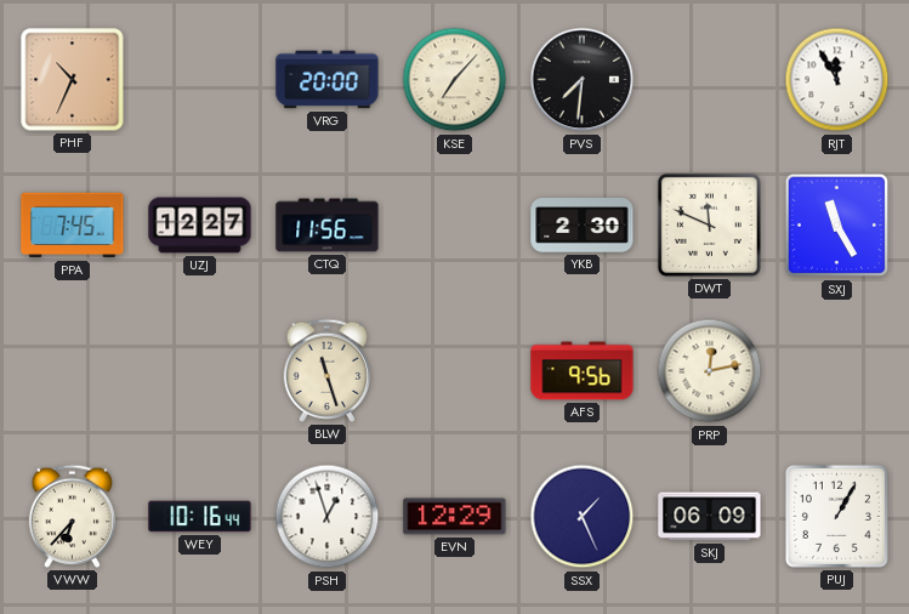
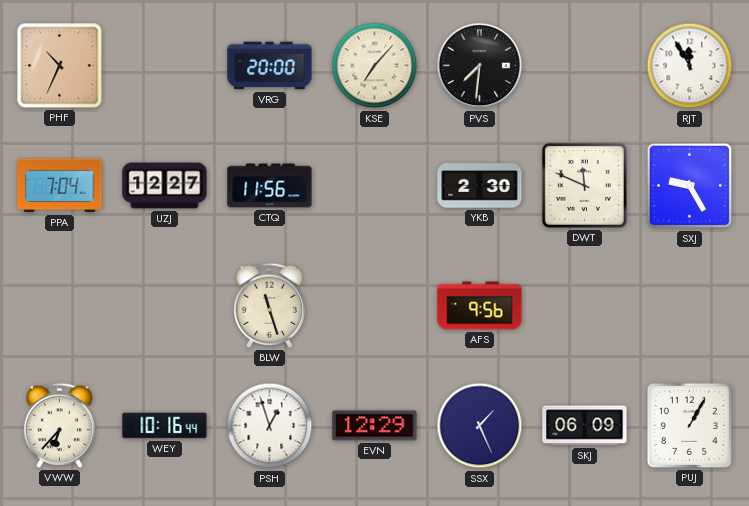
PPA: 7:45 -> 7:04
SXJ: 11:25 -> 9:25
PRP: 12:13 -> none
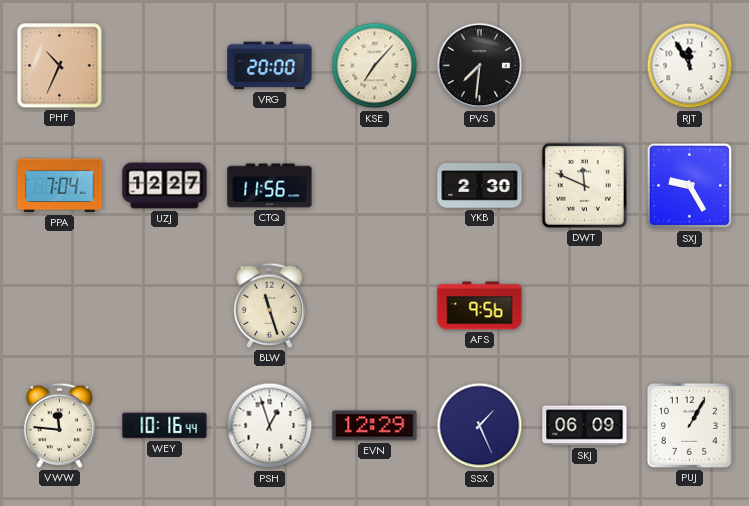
VWW: 6:37 -> 11:46
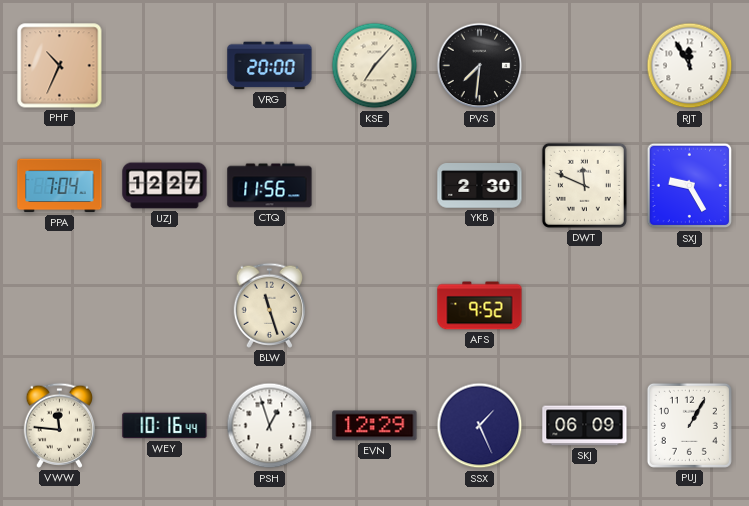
AFS: 9:56 -> 9:52
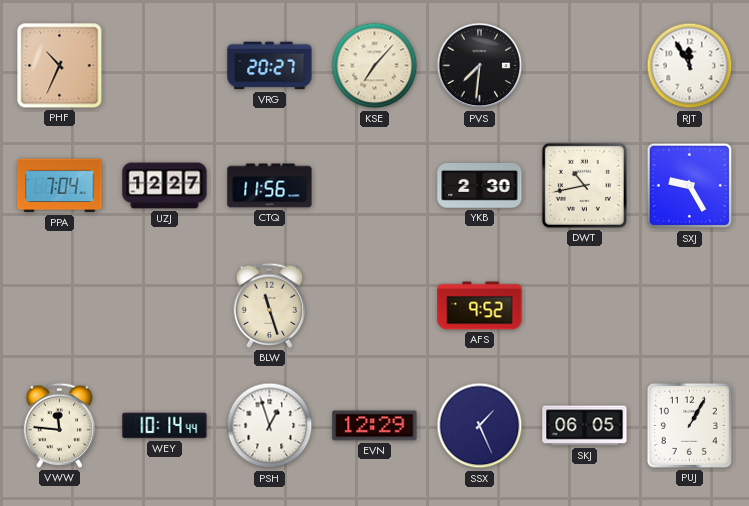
VRG: 20:00 -> 20:27
DWT: 11:49 -> 10:43
WEY: 10:16 -> 10:14
SKJ: 06:09 -> 06:05
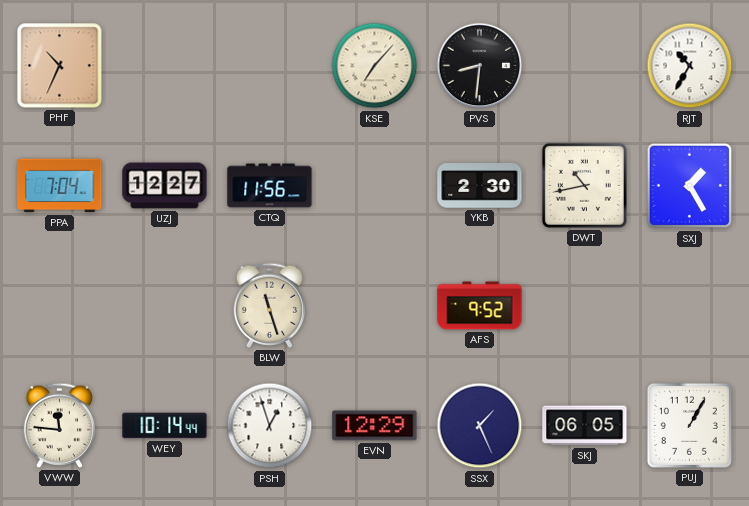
VRG: 20:27 -> none
PVS: 7:31 -> 8:31
RJT: 11:55 -> 10:35
SXJ: 9:25 -> 1:25
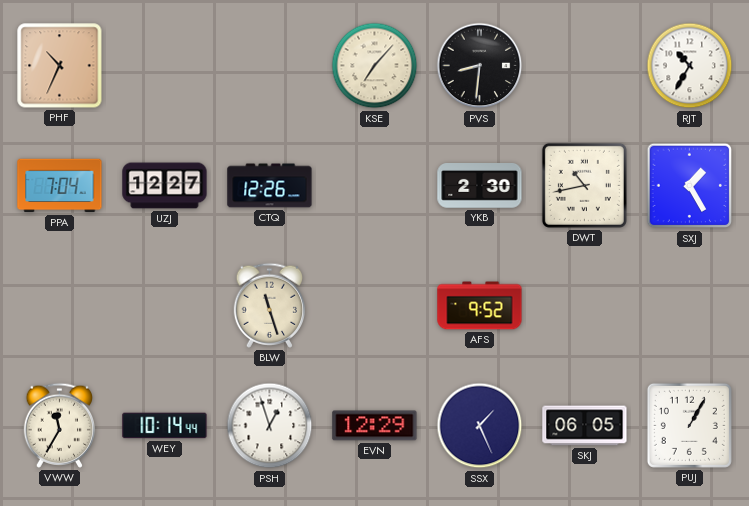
CTQ: 11:56 -> 12:26
VWW: 11:46 -> 11:35
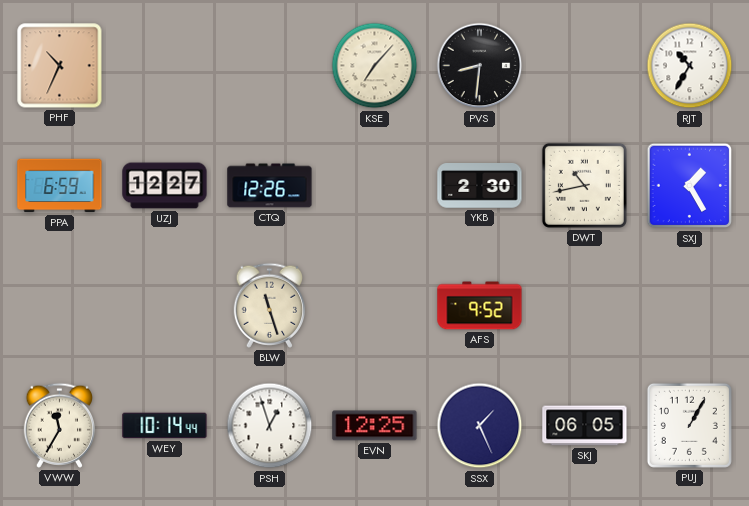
PPA: 7:04 -> 6:59
EVN: 12:29 -> 12:25
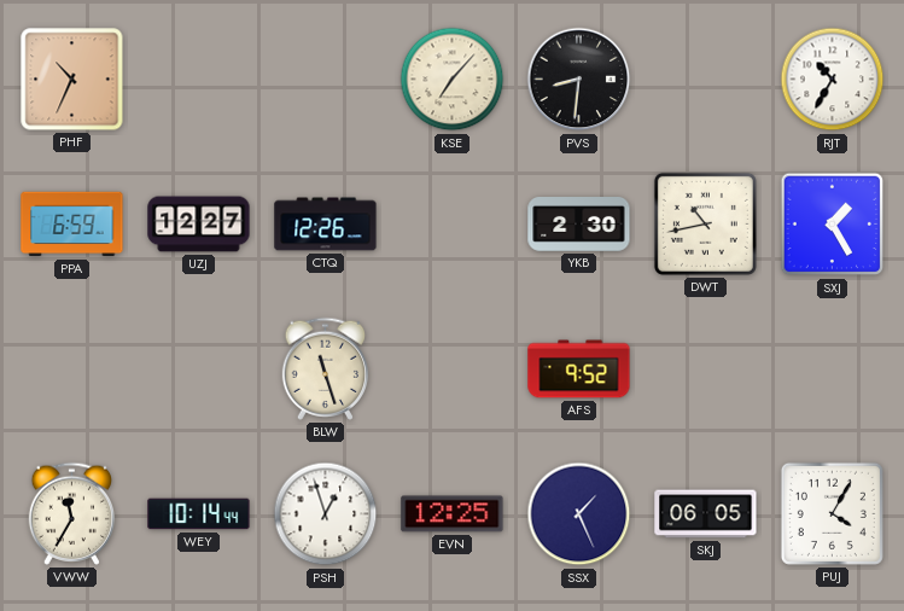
PUJ: 1:05 -> 4:05
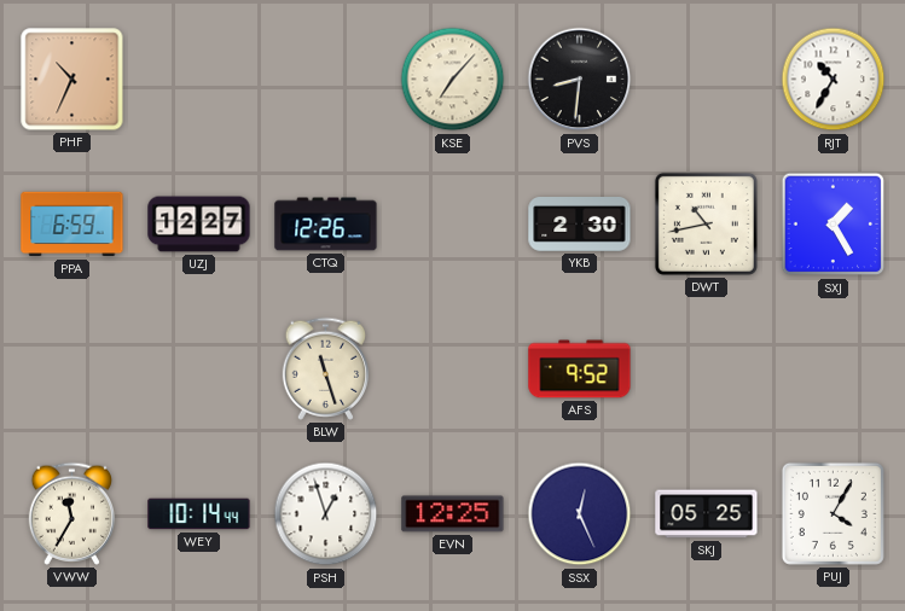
SSX: 1:26 -> 12:26
SKJ: 06:05 -> 05:25
